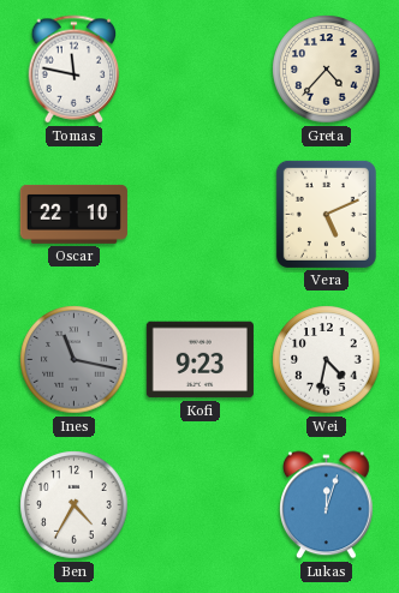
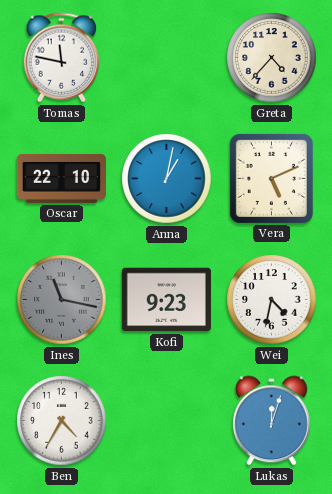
Anna: none -> 1:02
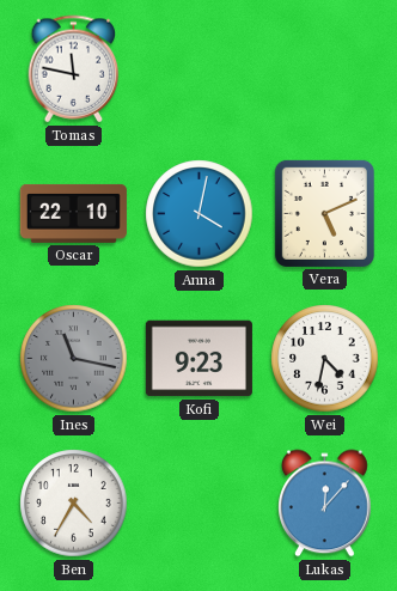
Greta: 4:37 -> none
Anna: 1:02 -> 4:02
Lukas: 12:03 -> 12:07
